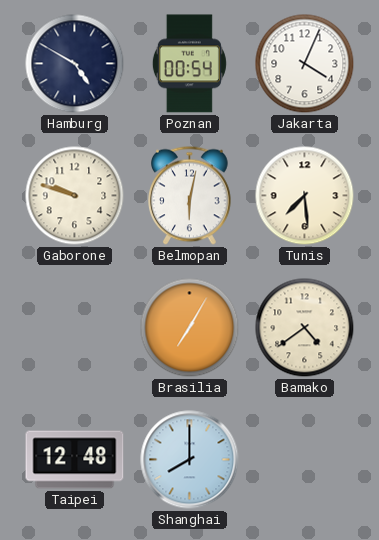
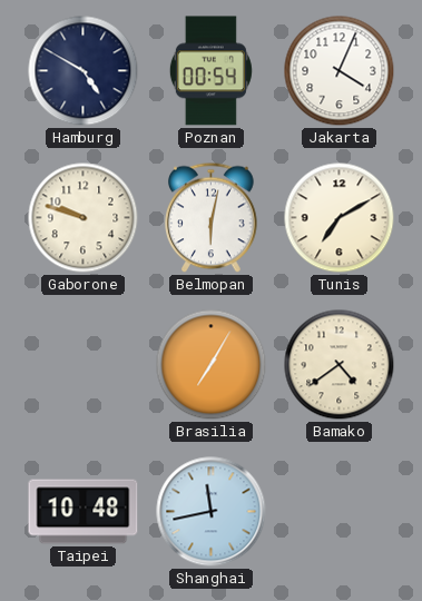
Tunis: 7:29 -> 7:10
Taipei: 12:48 -> 10:48
Shanghai: 8:00 -> 11:43
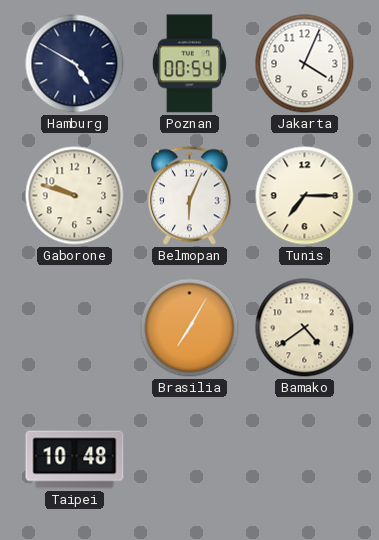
Belmopan: 6:02 -> 6:04
Tunis: 7:10 -> 7:15
Shanghai: 11:43 -> none
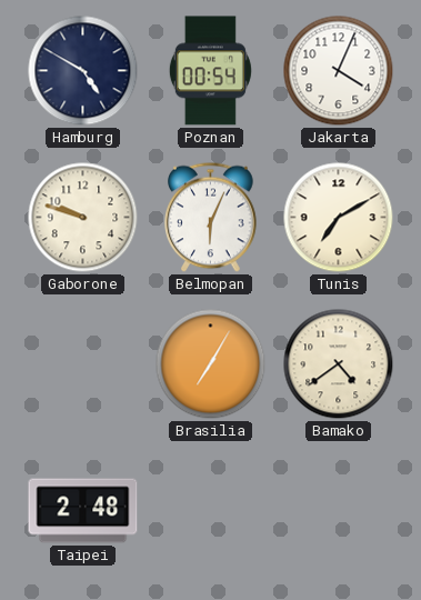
Tunis: 7:15 -> 7:10
Taipei: 10:48 -> 2:48
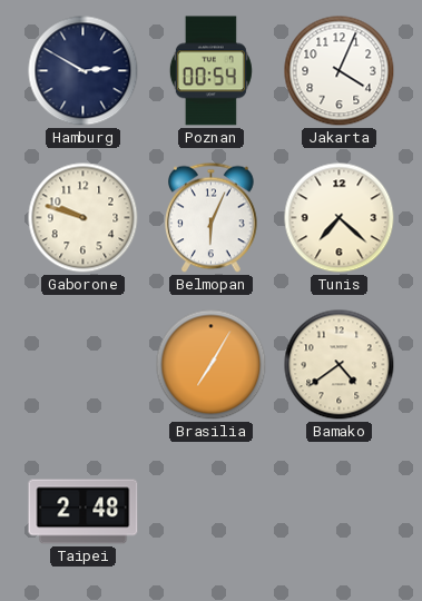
Hamburg: 4:50 -> 2:50
Tunis: 7:10 -> 7:22
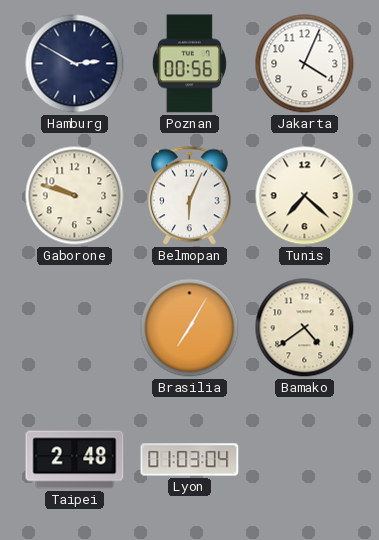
Poznan: 00:54 -> 00:56
Lyon: none -> 01:03
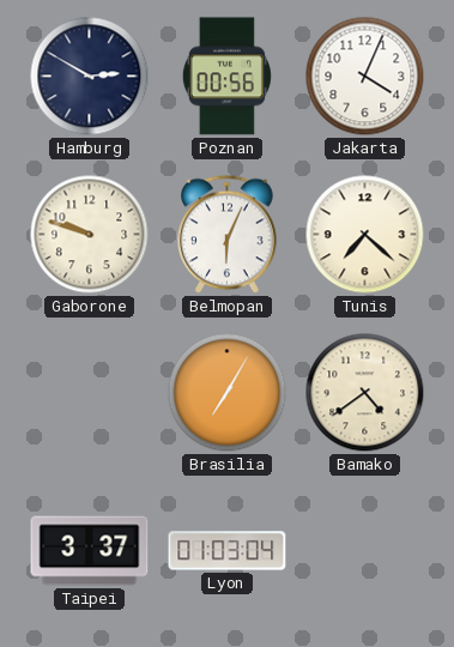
Taipei: 2:48 -> 3:37
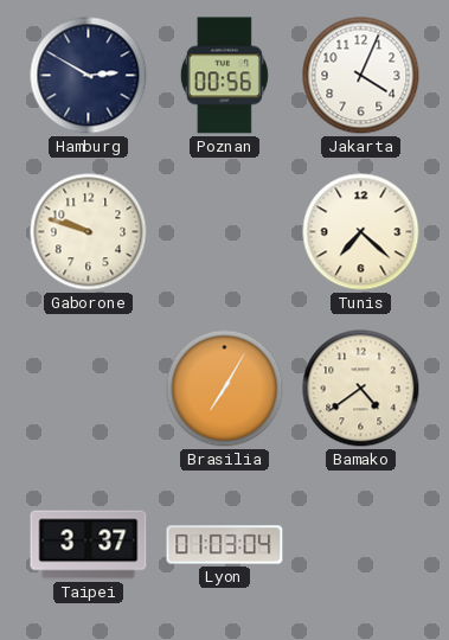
Belmopan: 6:04 -> none
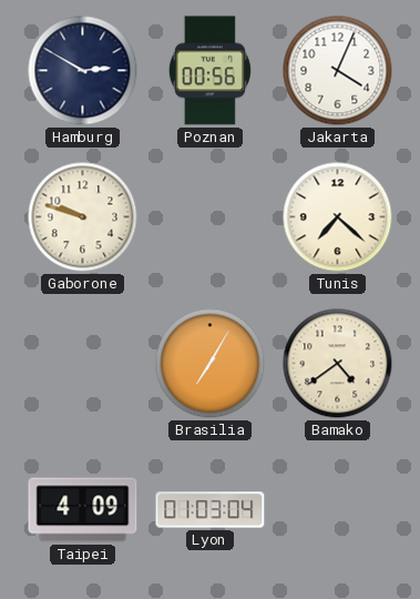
Taipei: 3:37 -> 4:09
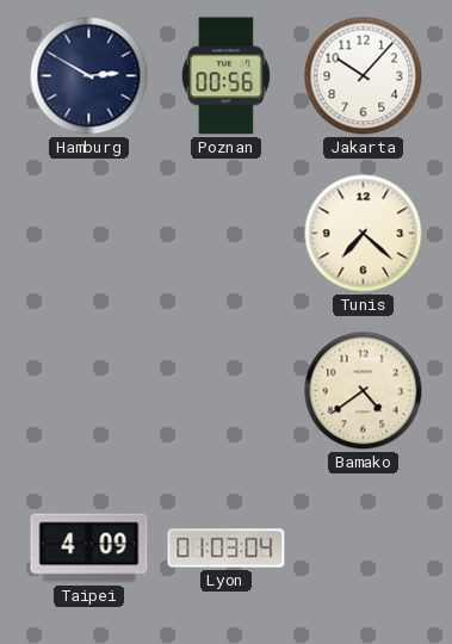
Jakarta: 4:04 -> 10:07
Gaborone: 9:48 -> none
Brasilia: 7:05 -> none
